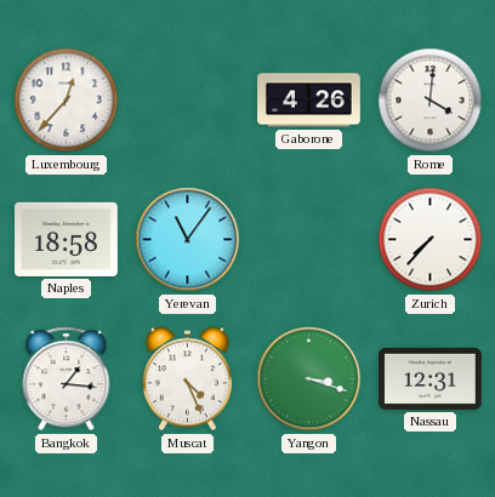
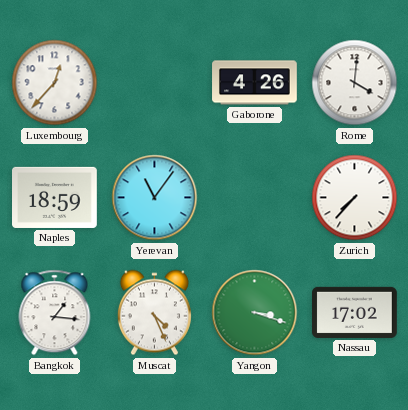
Naples: 18:58 -> 18:59
Nassau: 12:31 -> 17:02
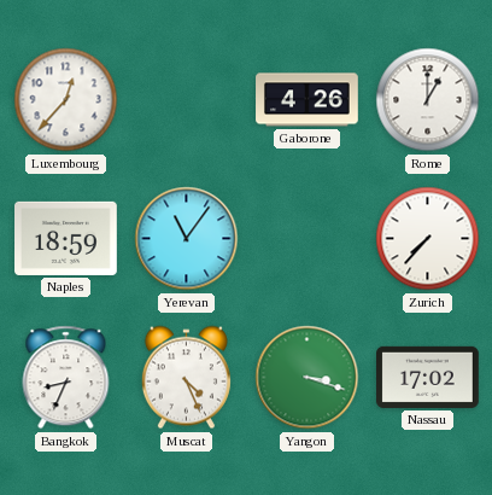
Rome: 4:01 -> 1:00
Bangkok: 1:16 -> 8:34
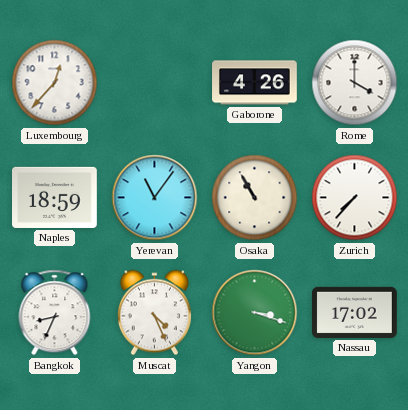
Rome: 1:00 -> 4:00
Osaka: none -> 10:55
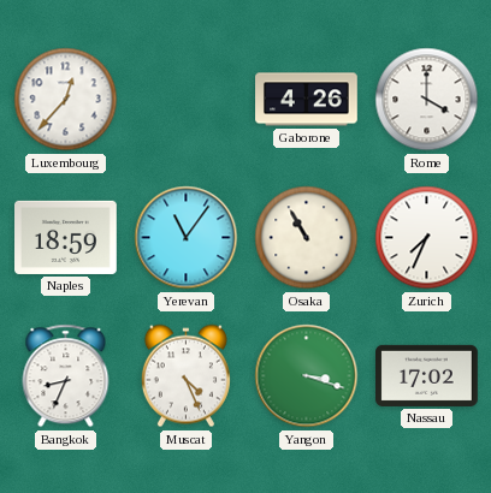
Zurich: 7:37 -> 7:34
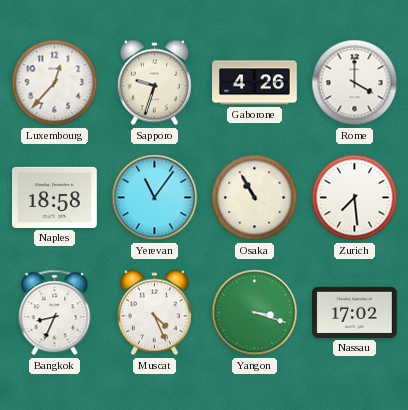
Sapporo: none -> 9:33
Naples: 18:59 -> 18:58
Zurich: 7:34 -> 7:29
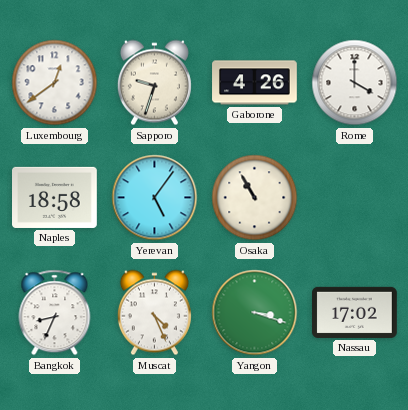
Luxembourg: 12:37 -> 12:39
Yerevan: 11:06 -> 5:06
Zurich: 7:29 -> none
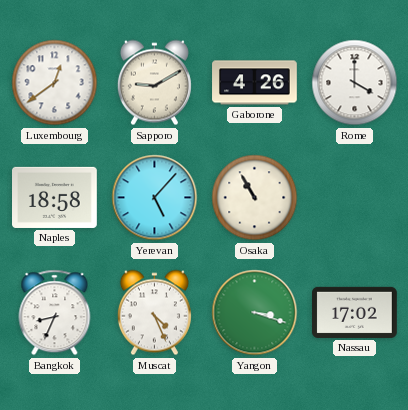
Sapporo: 9:33 -> 9:10
Yerevan: 5:06 -> 5:07
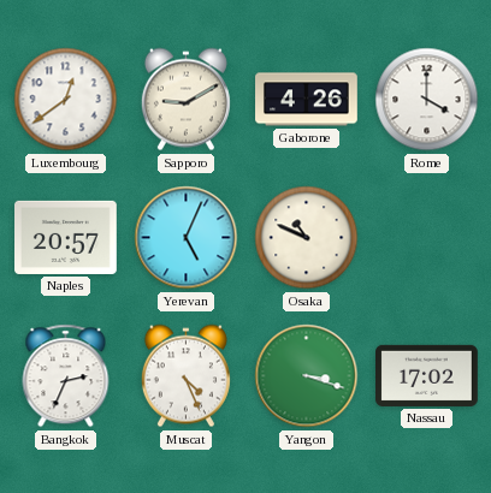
Naples: 18:58 -> 20:57
Yerevan: 5:07 -> 5:04
Osaka: 10:55 -> 10:49
Bangkok: 8:34 -> 2:34
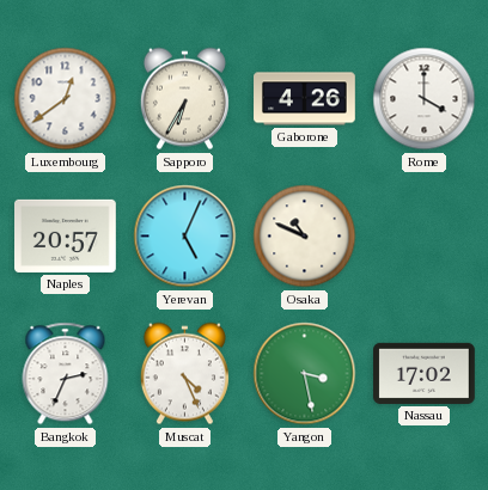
Sapporo: 9:10 -> 6:35
Yangon: 3:18 -> 3:28
